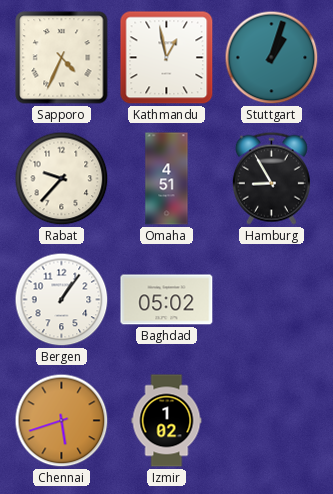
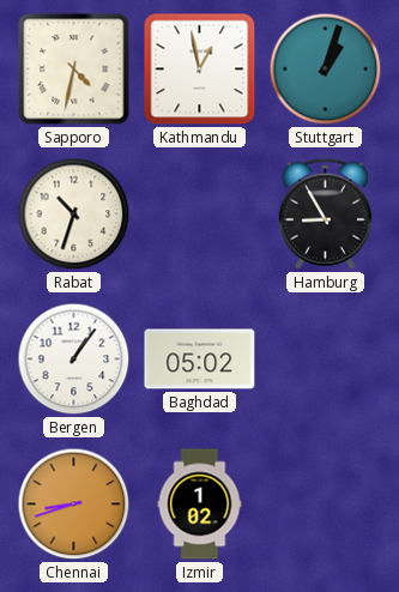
Sapporo: 4:34 -> 4:32
Rabat: 9:37 -> 10:33
Omaha: 4:51 -> none
Chennai: 5:42 -> 8:42
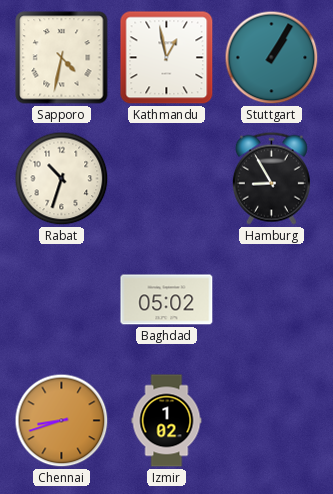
Stuttgart: 1:03 -> 1:05
Bergen: 1:06 -> none
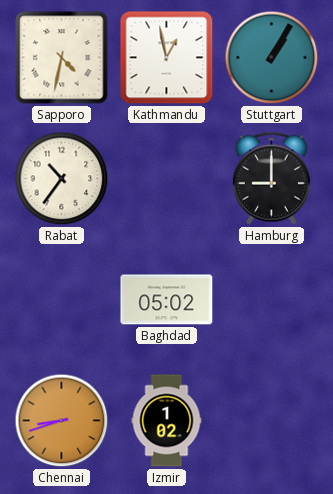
Rabat: 10:33 -> 10:36
Hamburg: 8:55 -> 9:00
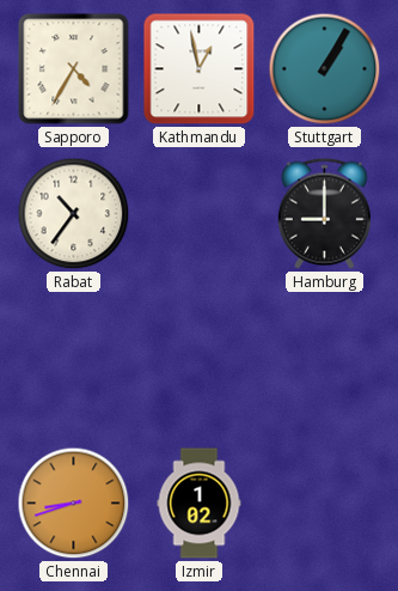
Sapporo: 4:32 -> 4:35
Baghdad: 05:02 -> none
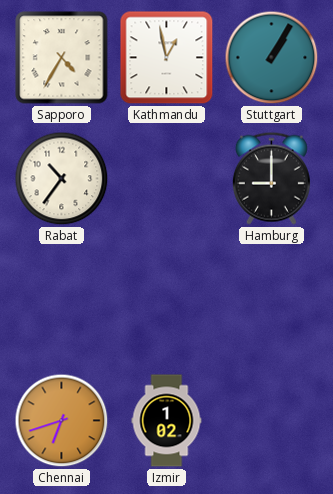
Chennai: 8:42 -> 6:42
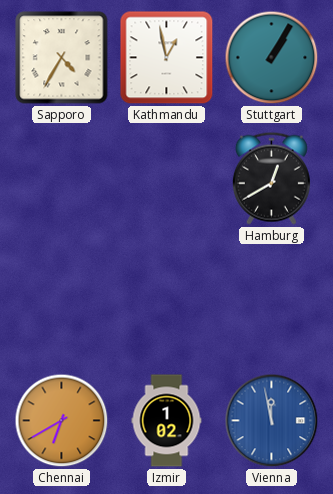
Rabat: 10:36 -> none
Hamburg: 9:00 -> 12:40
Chennai: 6:42 -> 6:40
Vienna: none -> 11:58
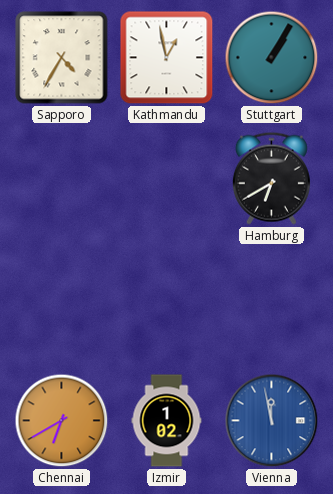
Hamburg: 12:40 -> 6:40
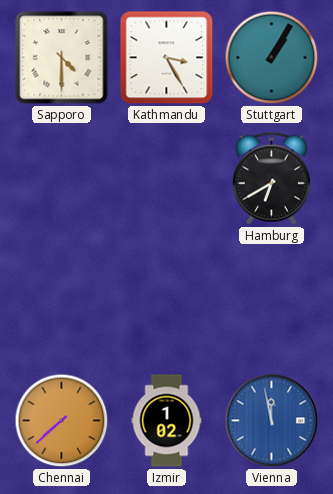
Sapporo: 4:35 -> 4:30
Kathmandu: 12:58 -> 3:25
Chennai: 6:40 -> 7:38
